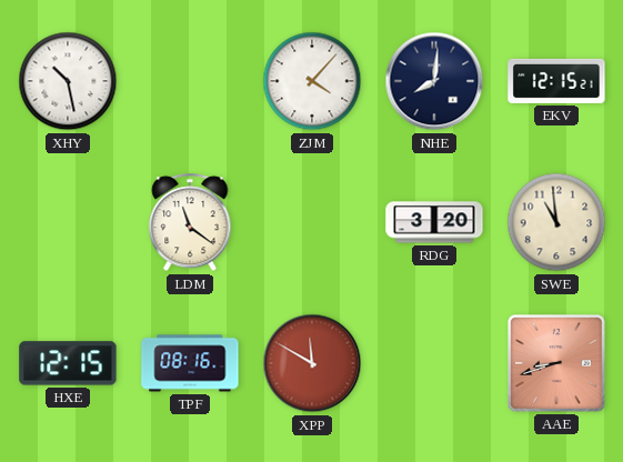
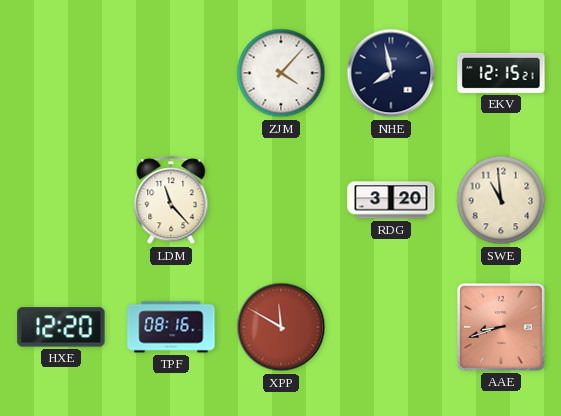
XHY: 10:28 -> none
NHE: 8:01 -> 7:58
LDM: 11:21 -> 11:23
HXE: 12:15 -> 12:20
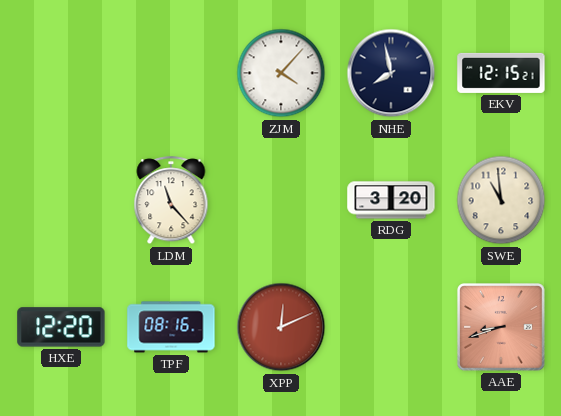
XPP: 11:50 -> 12:11
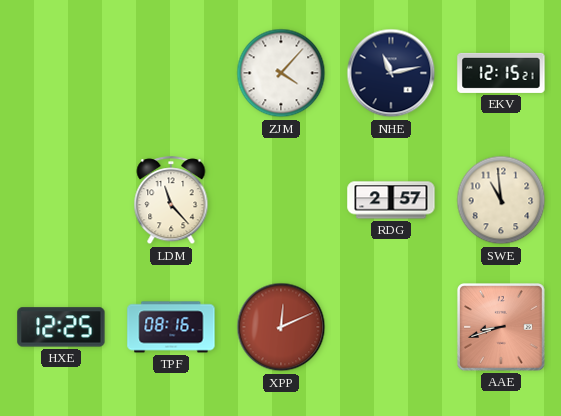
NHE: 7:58 -> 11:13
RDG: 3:20 -> 2:57
HXE: 12:20 -> 12:25
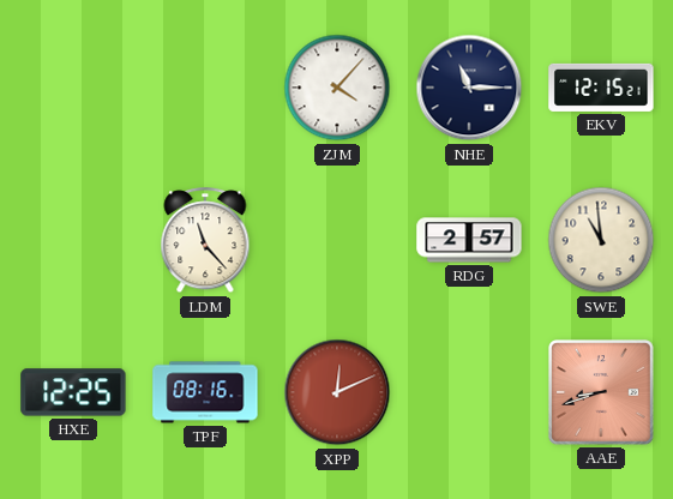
NHE: 11:13 -> 11:15
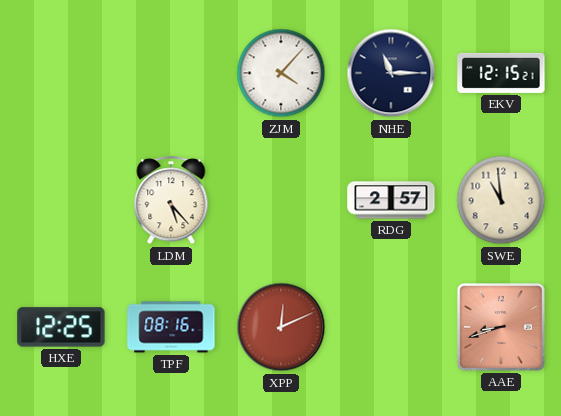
LDM: 11:23 -> 5:23
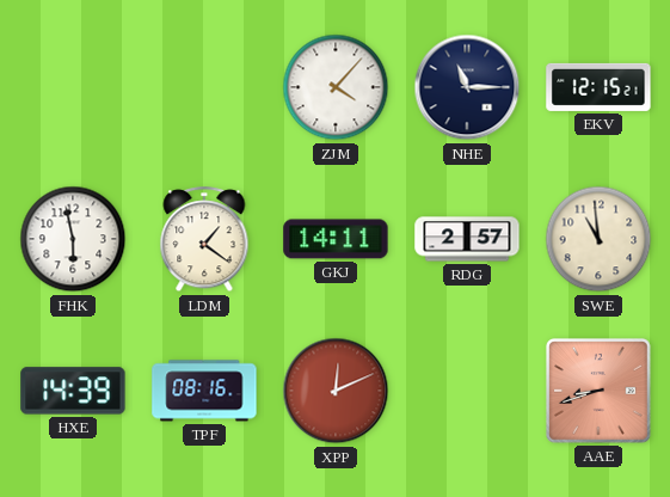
FHK: none -> 5:58
LDM: 5:23 -> 1:21
GKJ: none -> 14:11
HXE: 12:25 -> 14:39
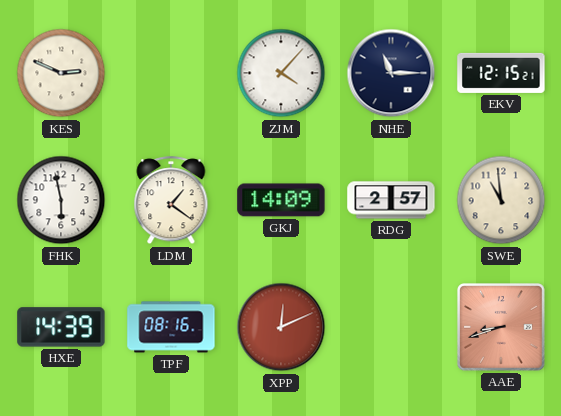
KES: none -> 2:49
GKJ: 14:11 -> 14:09
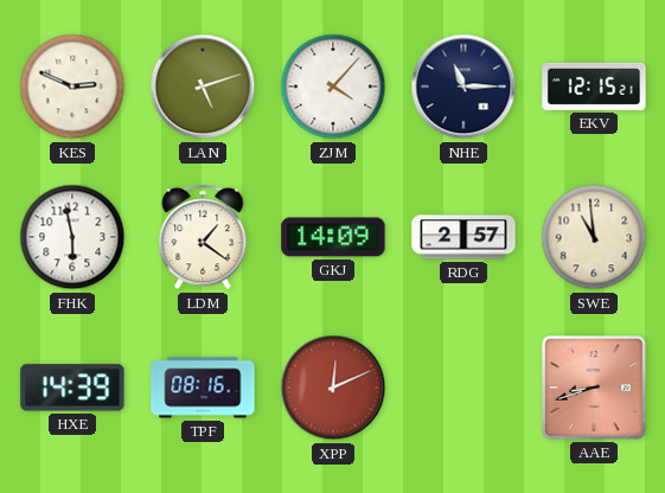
LAN: none -> 5:12
